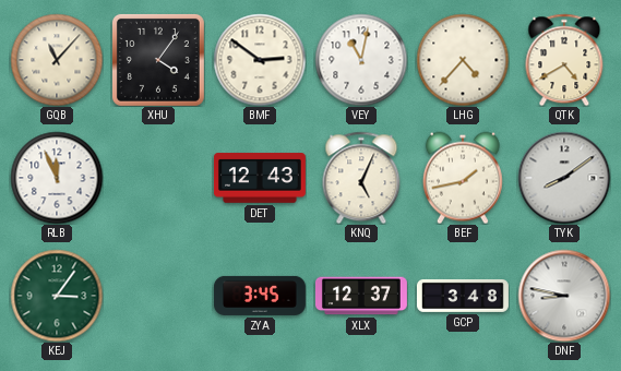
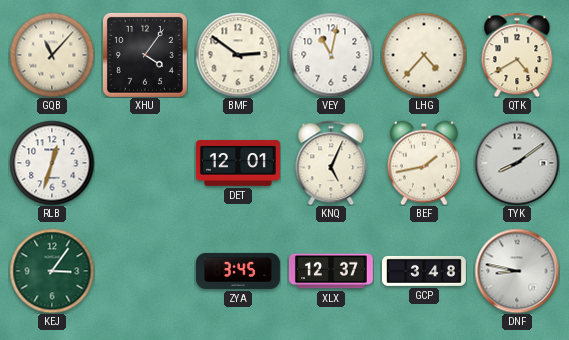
RLB: 11:56 -> 12:33
DET: 12:43 -> 12:01
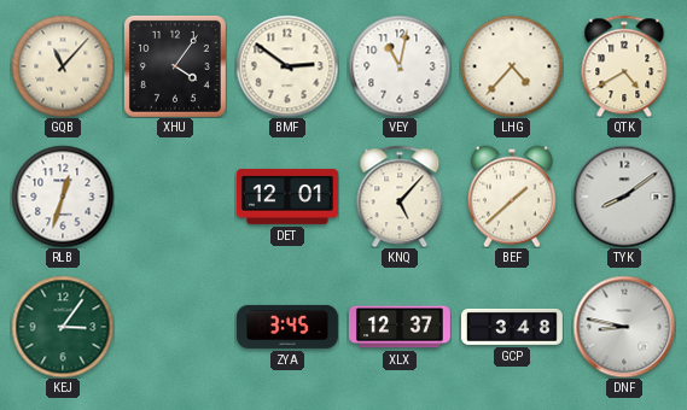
KNQ: 5:04 -> 5:07
BEF: 1:43 -> 1:38
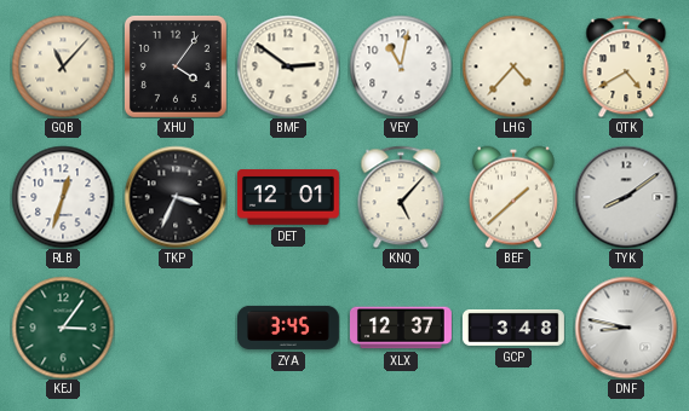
TKP: none -> 3:34
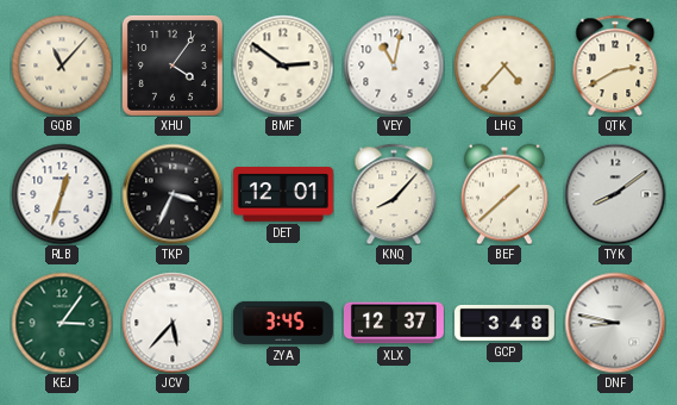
QTK: 4:40 -> 2:40
KNQ: 5:07 -> 8:07
JCV: none -> 5:37
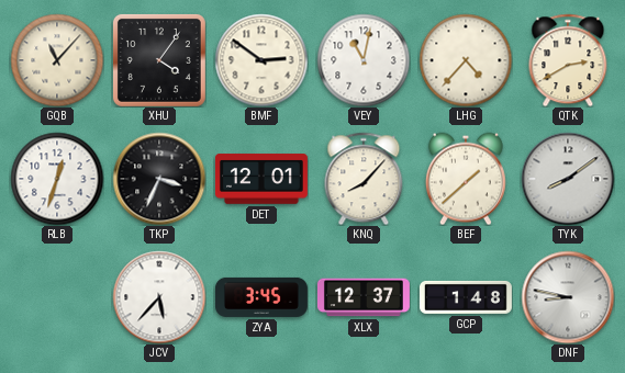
KEJ: 3:06 -> none
GCP: 3:48 -> 1:48
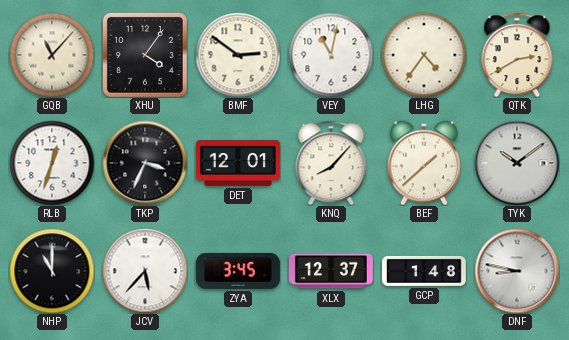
LHG: 4:37 -> 4:36
TYK: 8:09 -> 10:09
NHP: none -> 11:00
